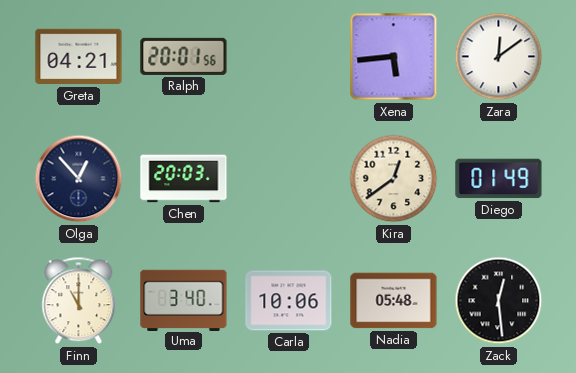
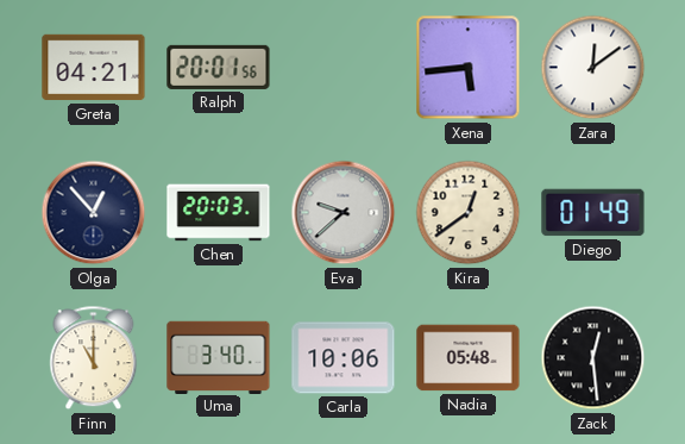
Eva: none -> 9:38
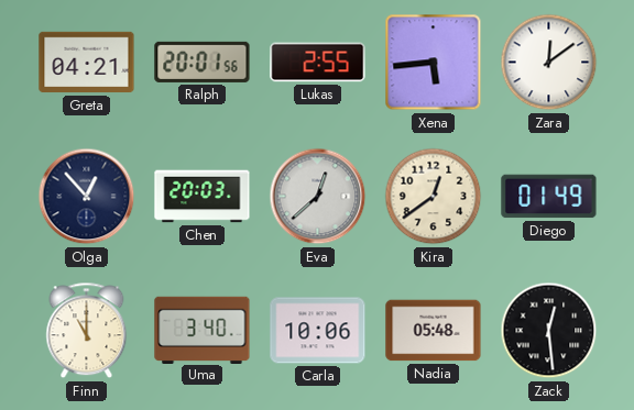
Lukas: none -> 2:55
Eva: 9:38 -> 12:38
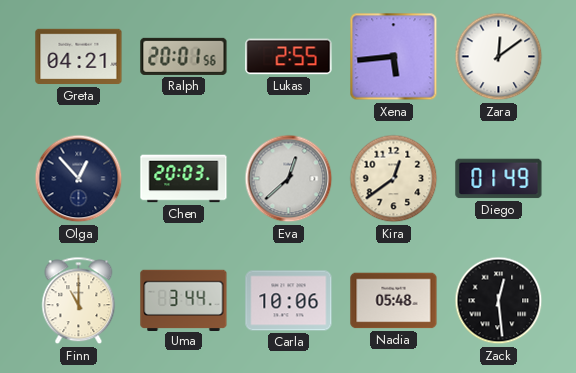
Uma: 3:40 -> 3:44
